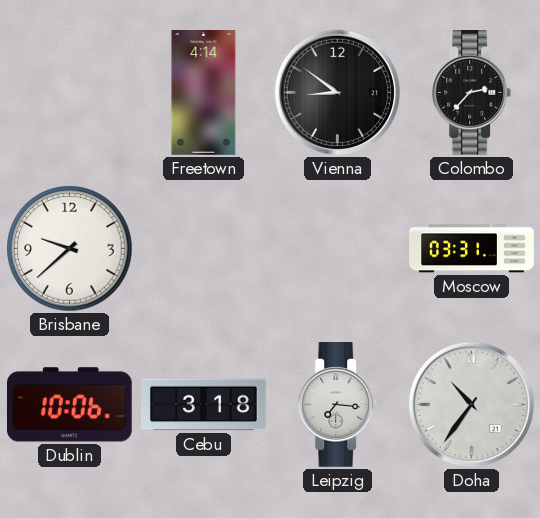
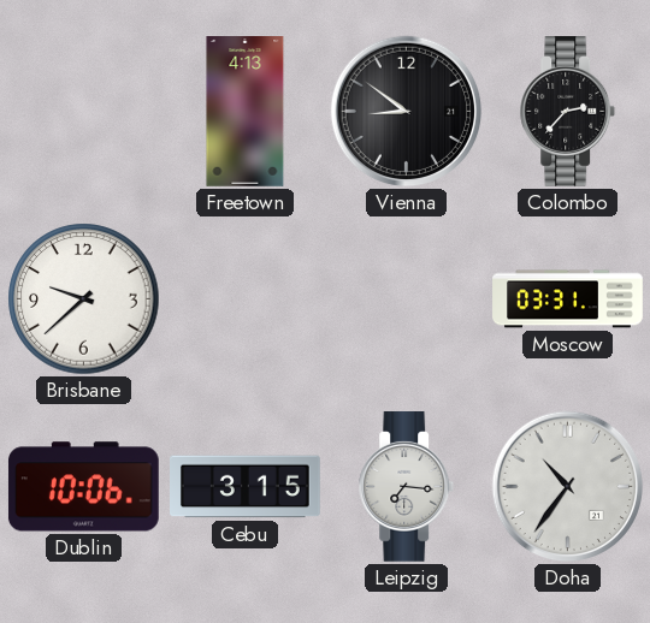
Freetown: 4:14 -> 4:13
Cebu: 3:18 -> 3:15
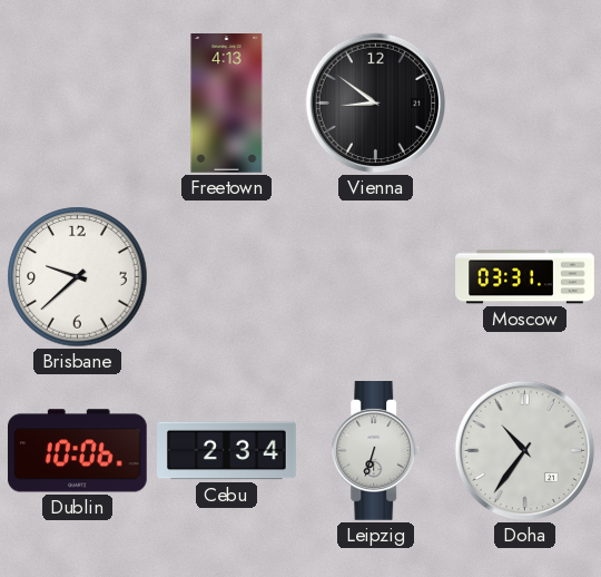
Colombo: 2:37 -> none
Cebu: 3:15 -> 2:34
Leipzig: 7:16 -> 6:33
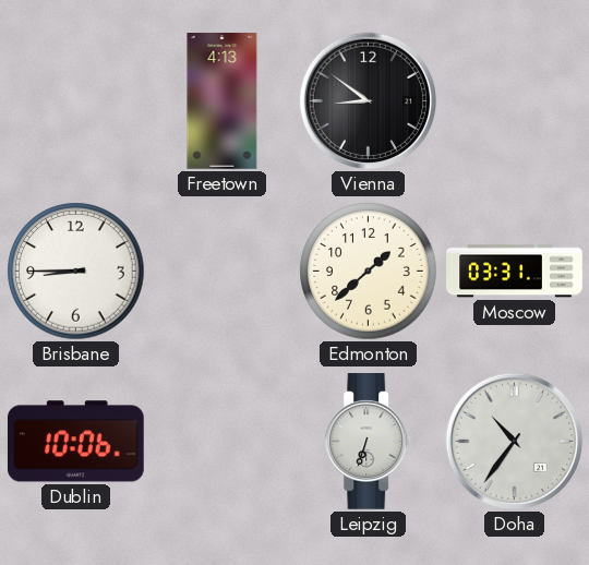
Brisbane: 9:38 -> 8:45
Edmonton: none -> 1:38
Cebu: 2:34 -> none
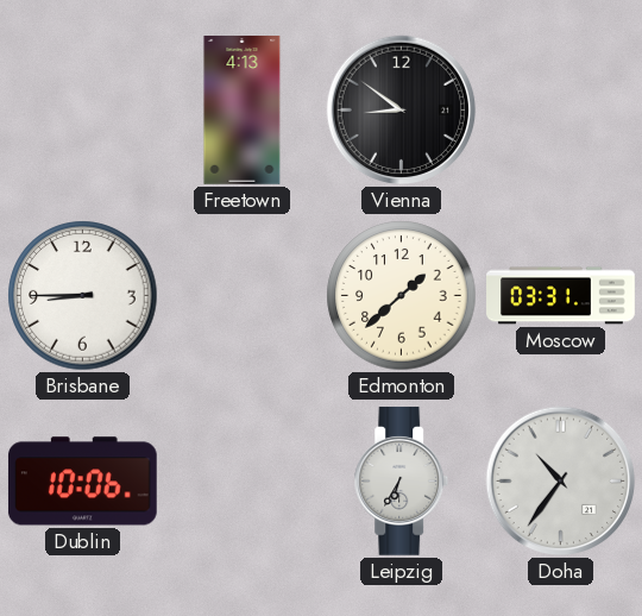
Leipzig: 6:33 -> 6:35
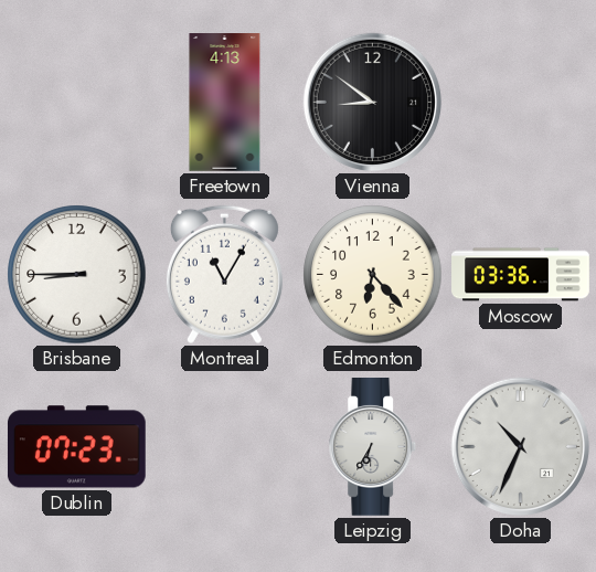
Montreal: none -> 11:05
Edmonton: 1:38 -> 6:23
Moscow: 03:31 -> 03:36
Dublin: 10:06 -> 07:23
Doha: 10:36 -> 10:34
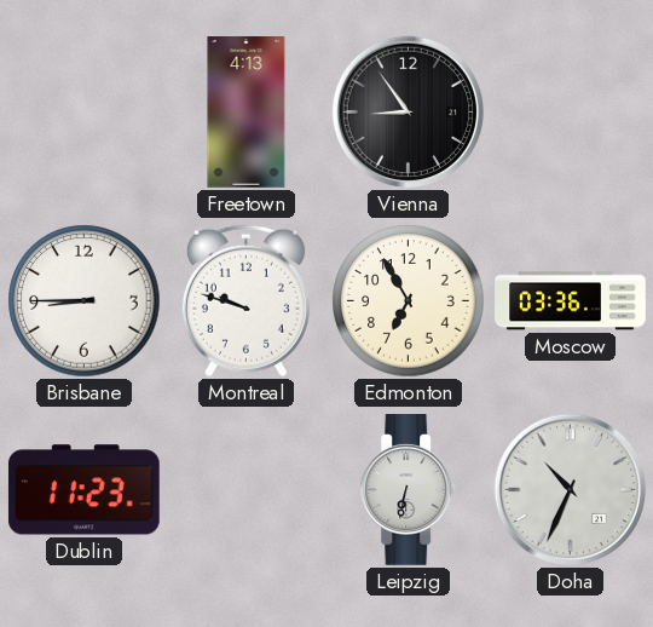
Vienna: 8:51 -> 8:54
Montreal: 11:05 -> 9:48
Edmonton: 6:23 -> 6:55
Dublin: 07:23 -> 11:23
Leipzig: 6:35 -> 6:32
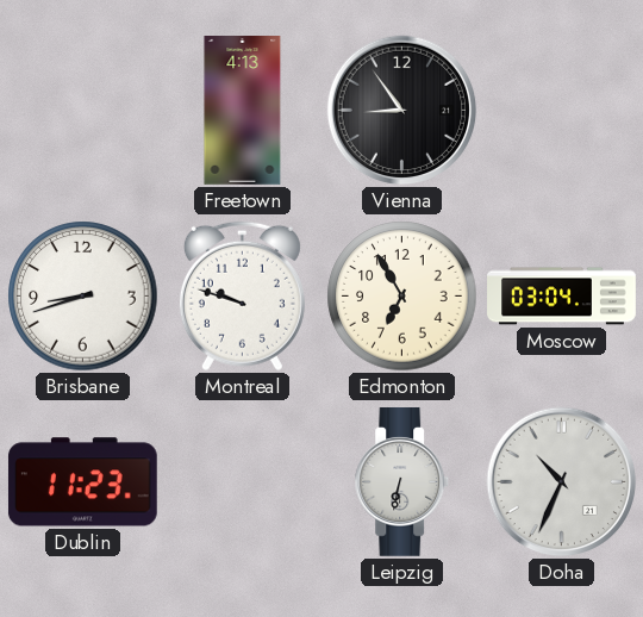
Brisbane: 8:45 -> 8:42
Moscow: 03:36 -> 03:04
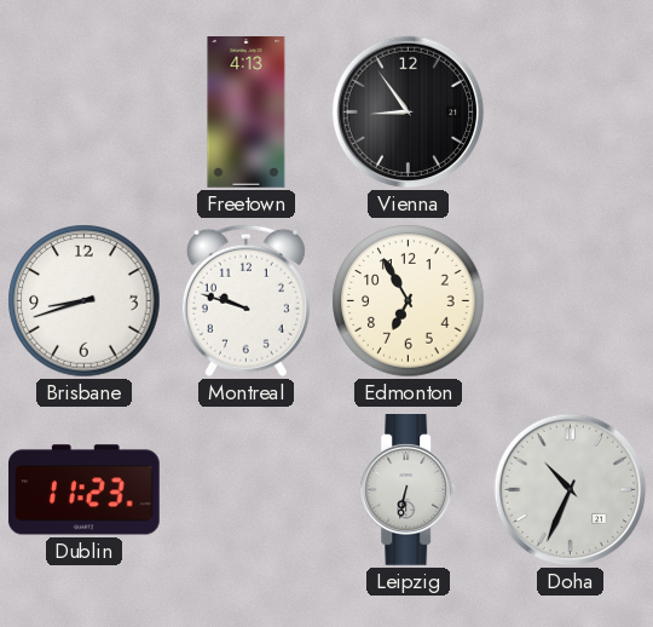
Moscow: 03:04 -> none
